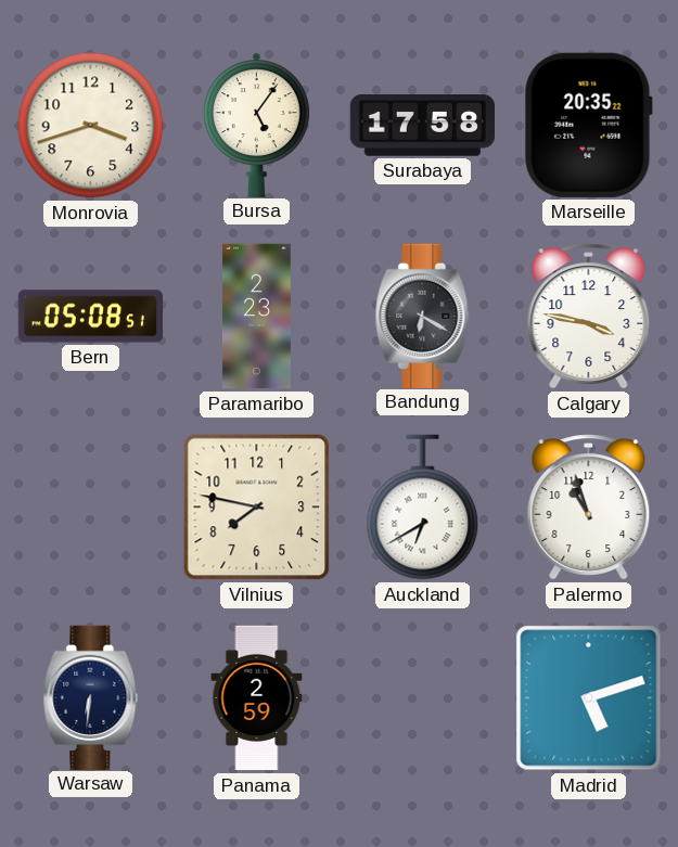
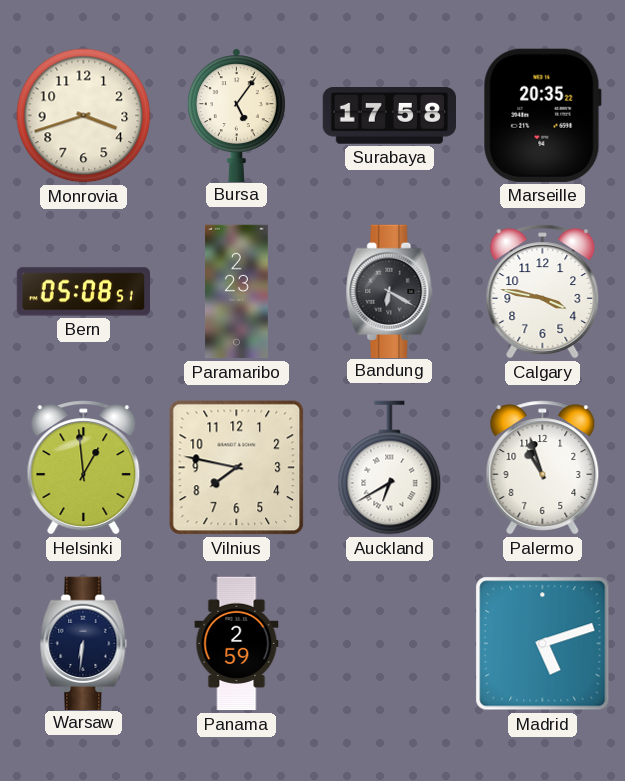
Helsinki: none -> 12:59
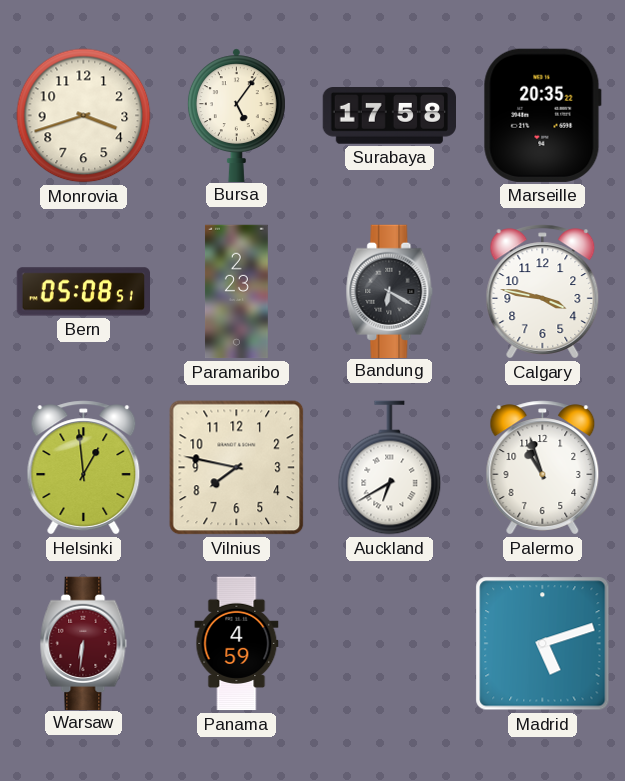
Warsaw dial: navy -> burgundy
Panama: 2:59 -> 4:59
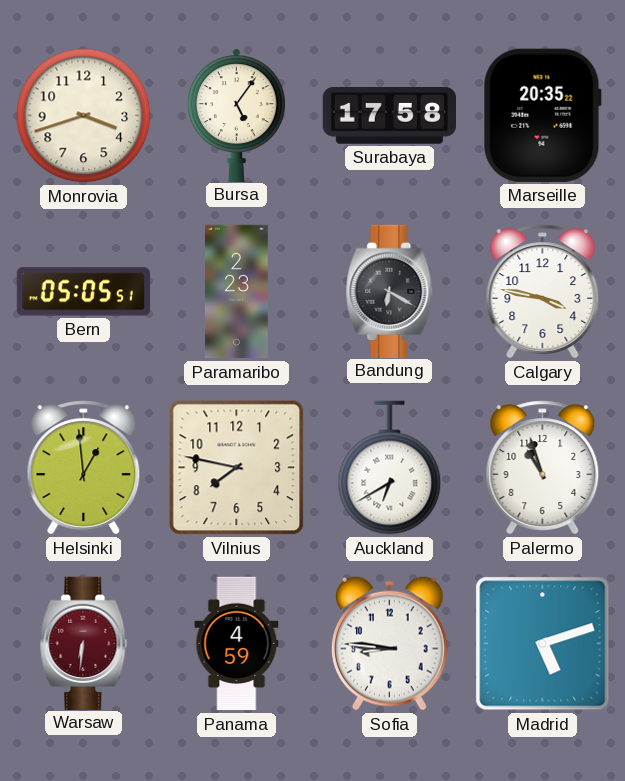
Bern: 05:08 -> 05:05
Sofia: none -> 8:46
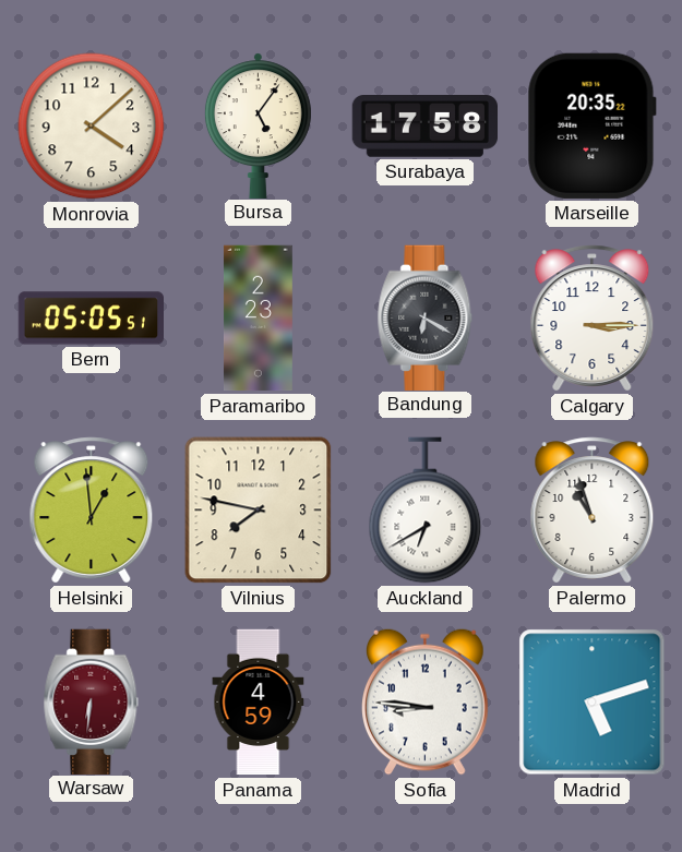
Monrovia: 3:42 -> 4:08
Calgary: 3:47 -> 3:15
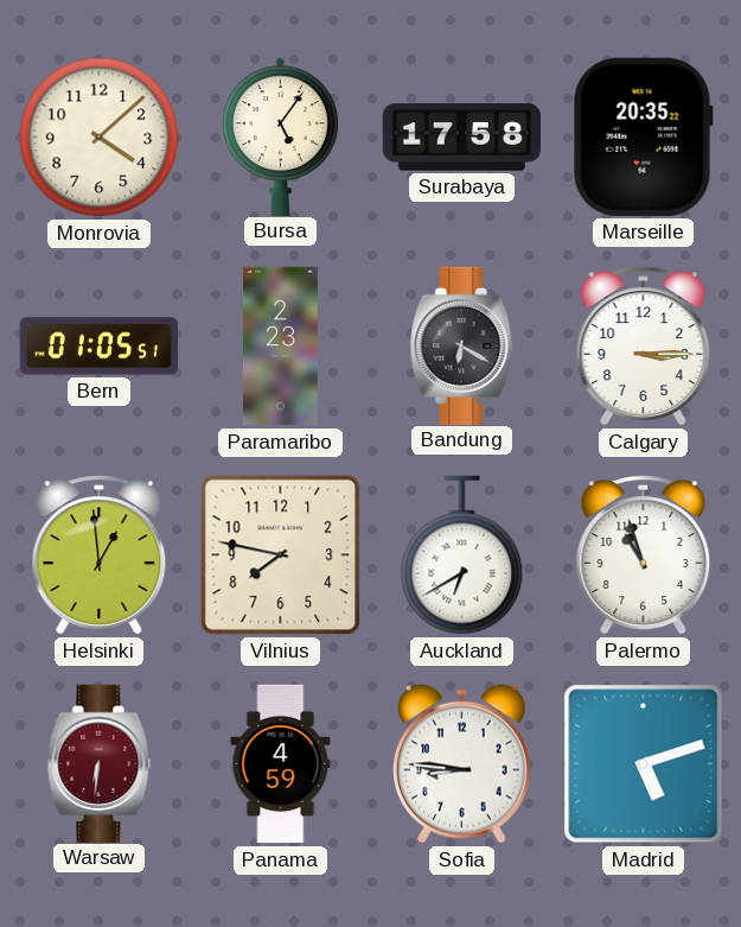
Bern: 05:05 -> 01:05
